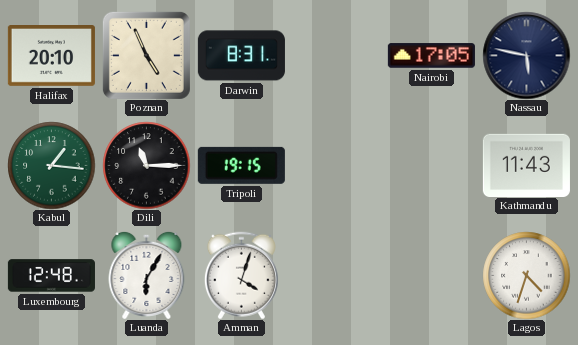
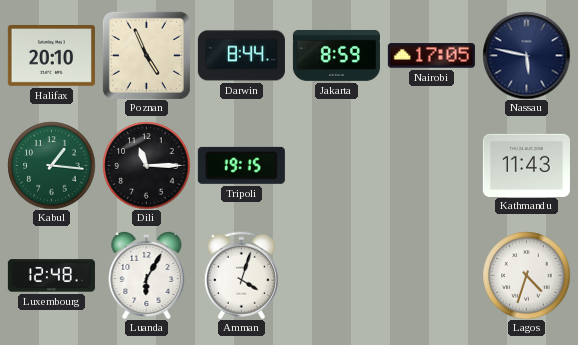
Darwin: 8:31 -> 8:44
Jakarta: none -> 8:59
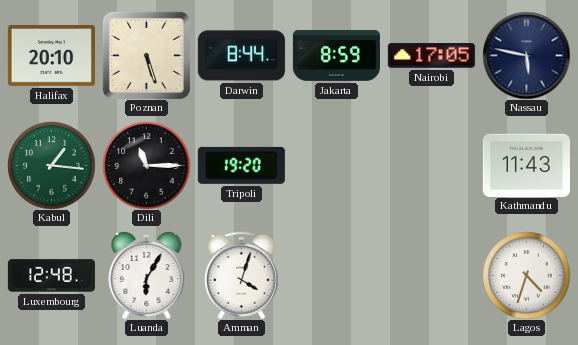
Poznan: 4:56 -> 5:27
Tripoli: 19:15 -> 19:20
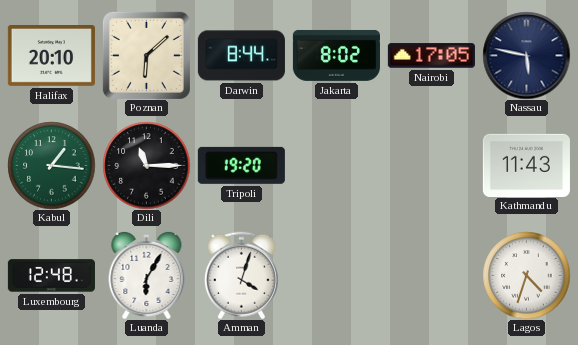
Poznan: 5:27 -> 6:08
Jakarta: 8:59 -> 8:02
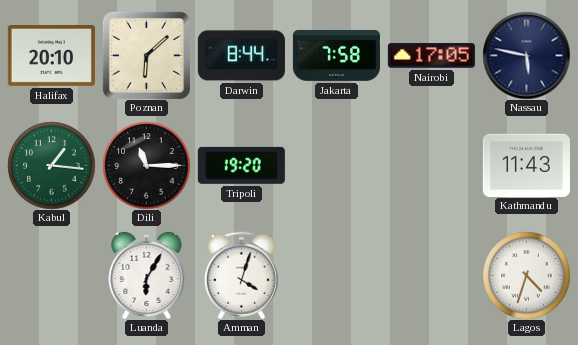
Jakarta: 8:02 -> 7:58
Luxembourg: 12:48 -> none
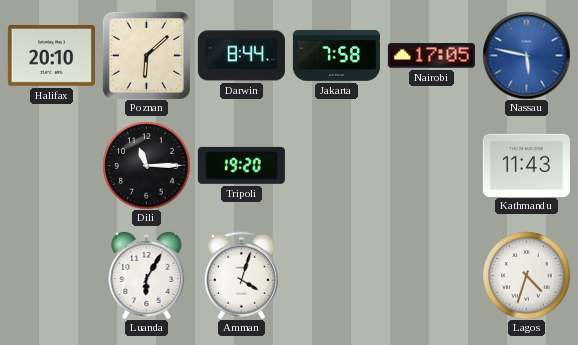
Nassau dial: navy -> blue
Kabul: 1:16 -> none
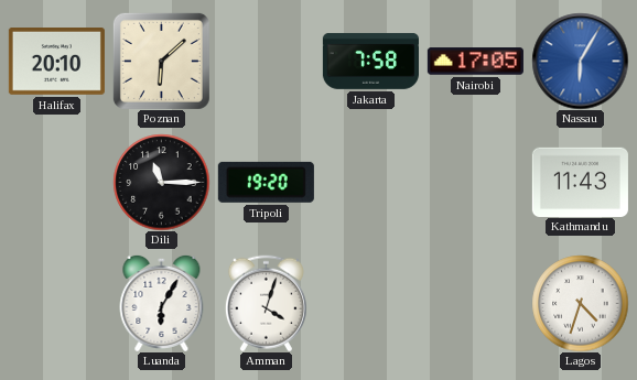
Darwin: 8:44 -> none
Nassau: 5:47 -> 6:05
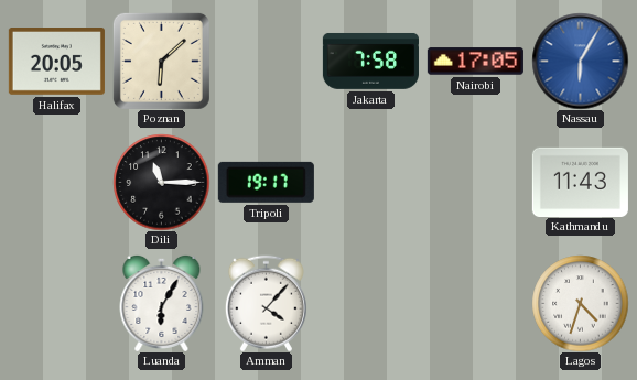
Halifax: 20:10 -> 20:05
Tripoli: 19:20 -> 19:17
Amman: 4:03 -> 4:07
